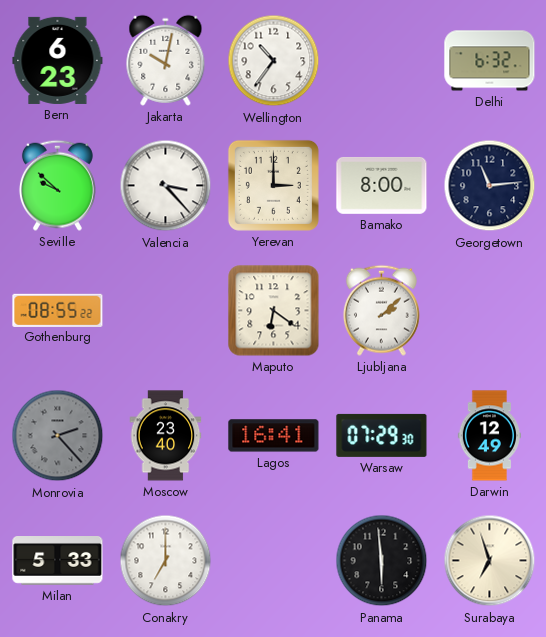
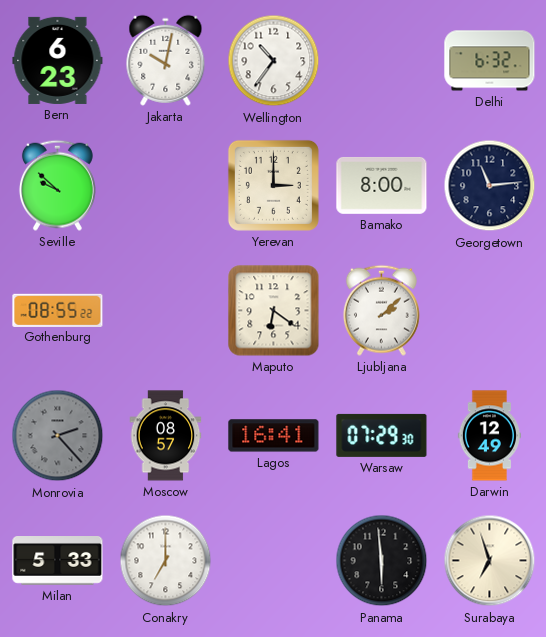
Valencia: 3:23 -> none
Moscow: 23:40 -> 08:57
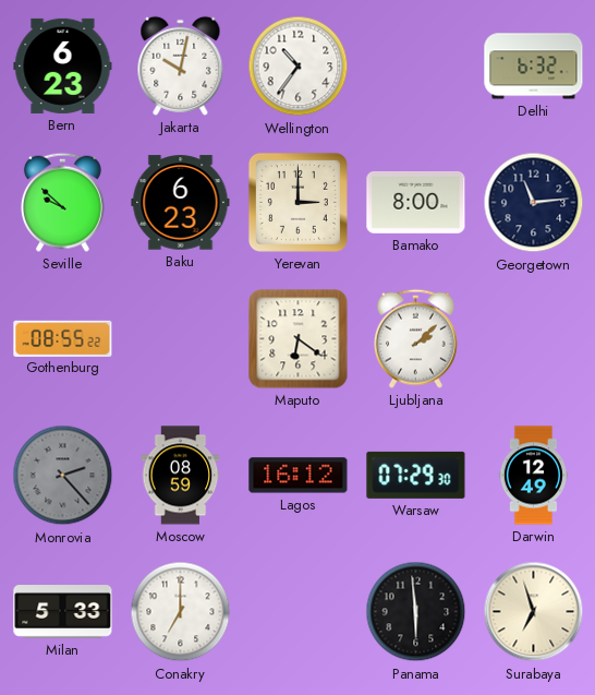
Baku: none -> 6:23
Moscow: 08:57 -> 08:59
Lagos: 16:41 -> 16:12
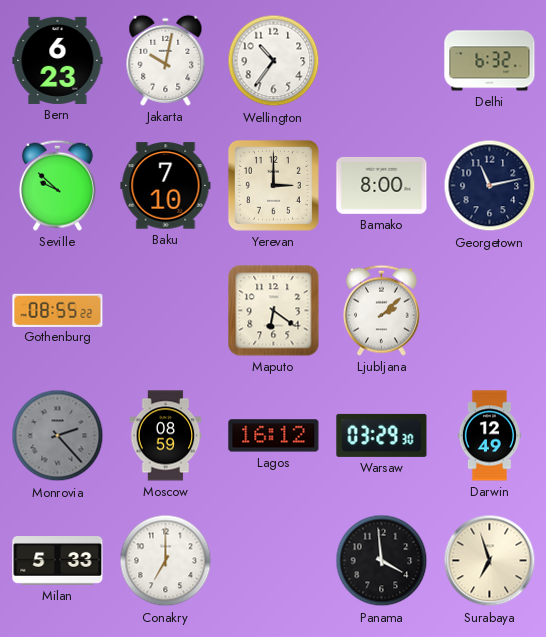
Baku: 6:23 -> 7:10
Georgetown: 11:14 -> 11:13
Warsaw: 07:29 -> 03:29
Panama: 5:59 -> 3:59
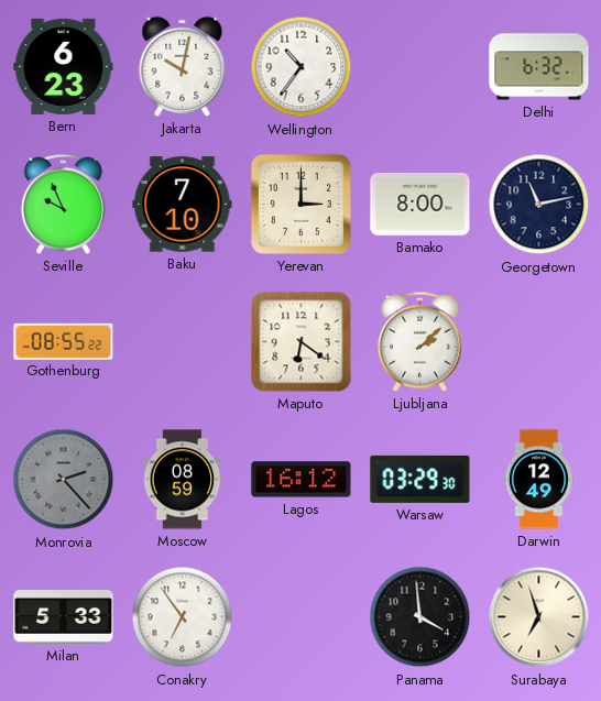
Seville: 9:52 -> 9:56
Conakry: 7:00 -> 6:54
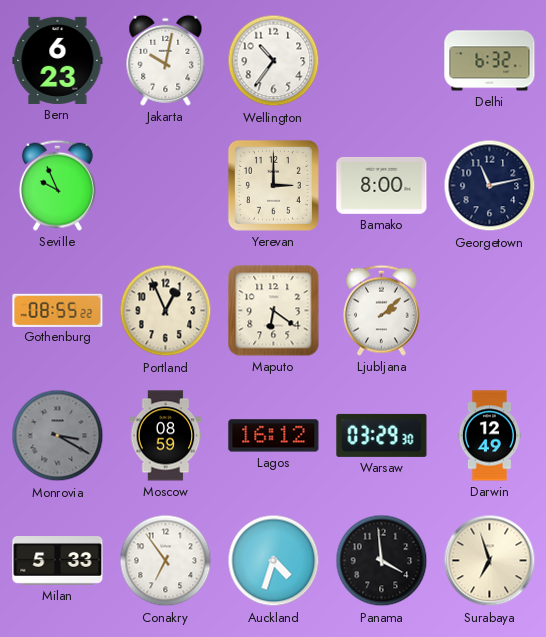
Baku: 7:10 -> none
Portland: none -> 12:56
Monrovia: 2:23 -> 3:20
Auckland: none -> 4:33
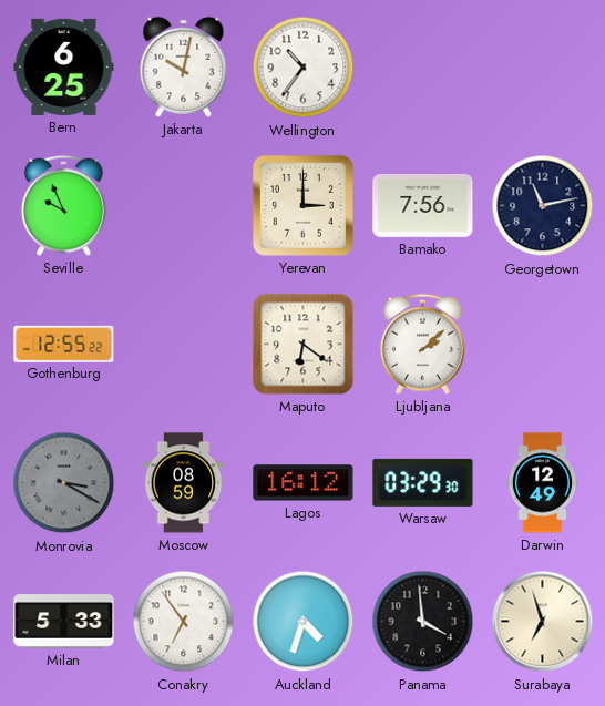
Bern: 6:23 -> 6:25
Delhi: 6:32 -> none
Bamako: 8:00 -> 7:56
Gothenburg: 08:55 -> 12:55
Portland: 12:56 -> none
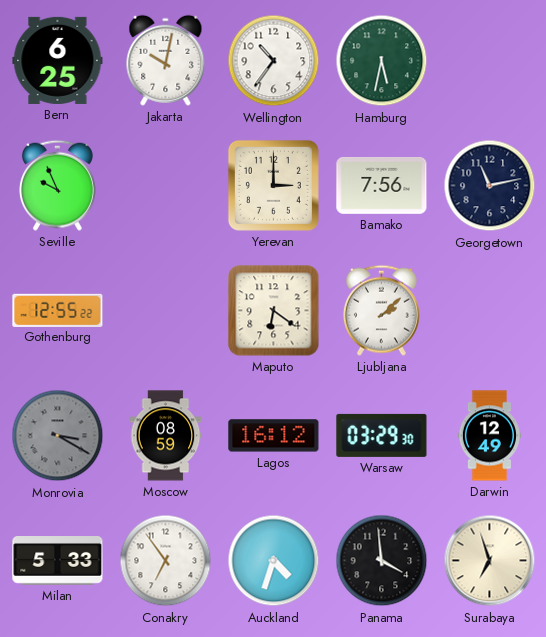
Hamburg: none -> 5:32
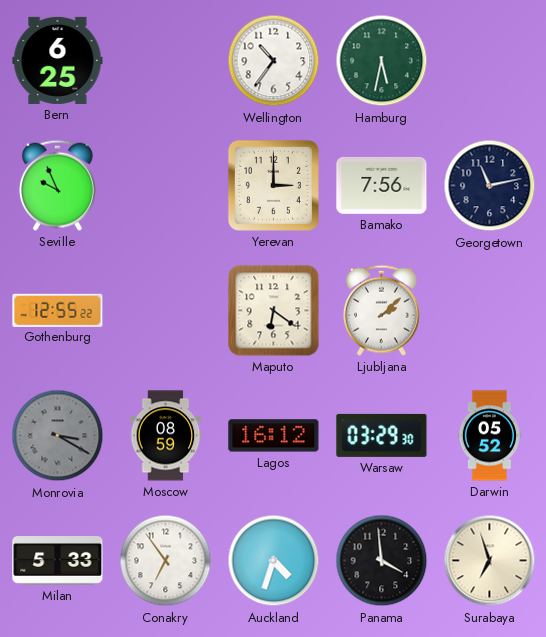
Jakarta: 10:02 -> none
Darwin: 12:49 -> 05:52
